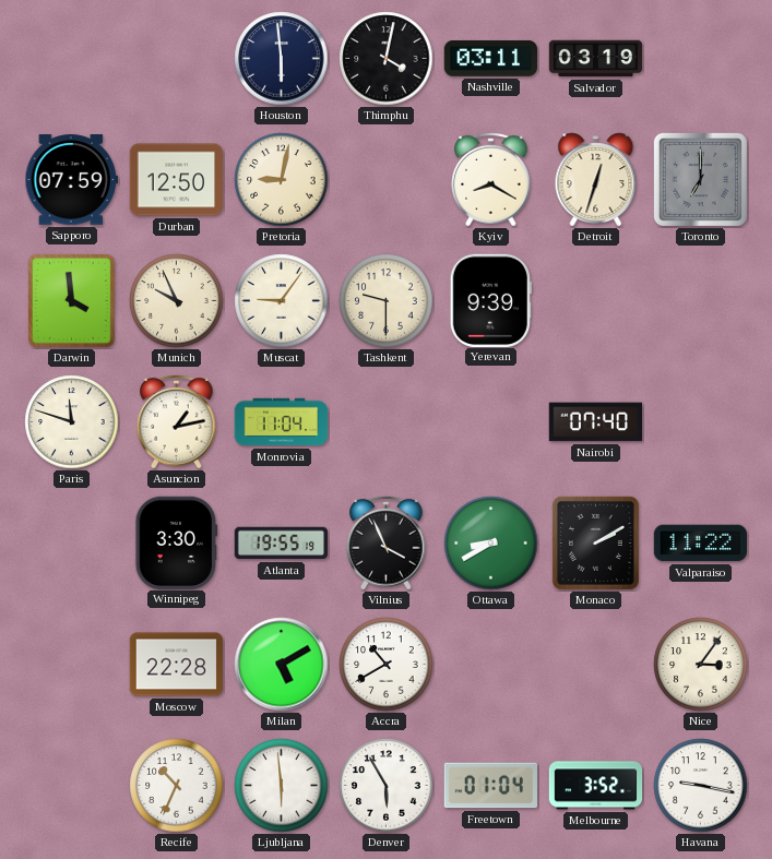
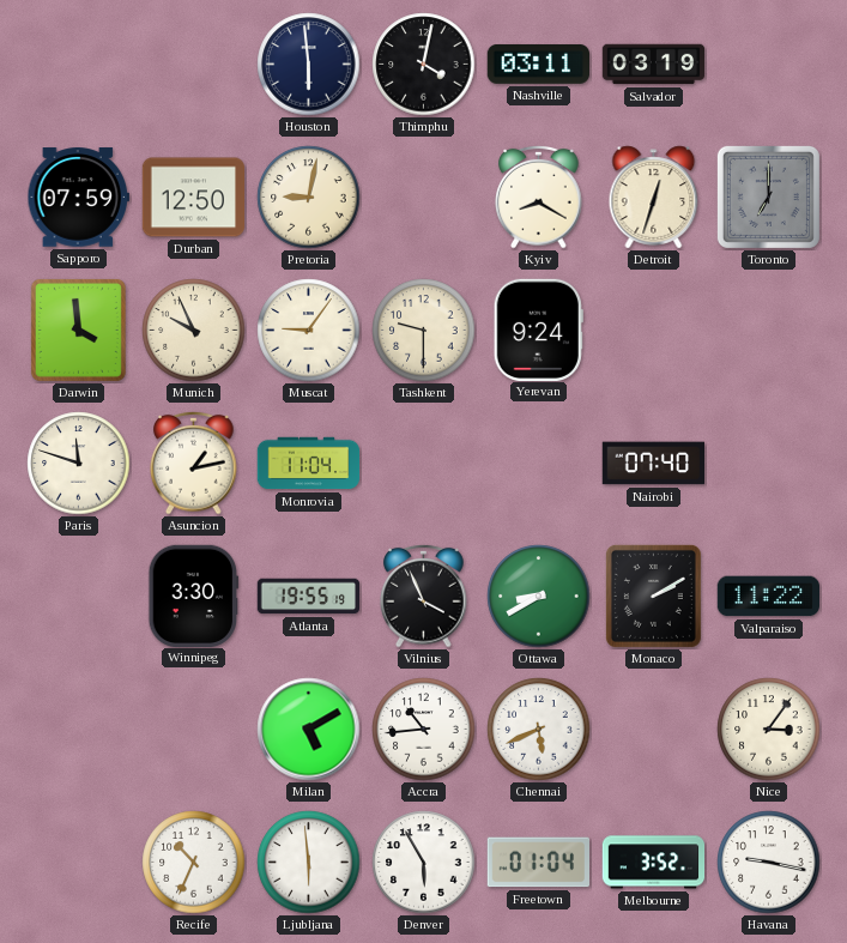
Yerevan: 9:39 -> 9:24
Moscow: 22:28 -> none
Accra: 10:40 -> 10:44
Chennai: none -> 5:41
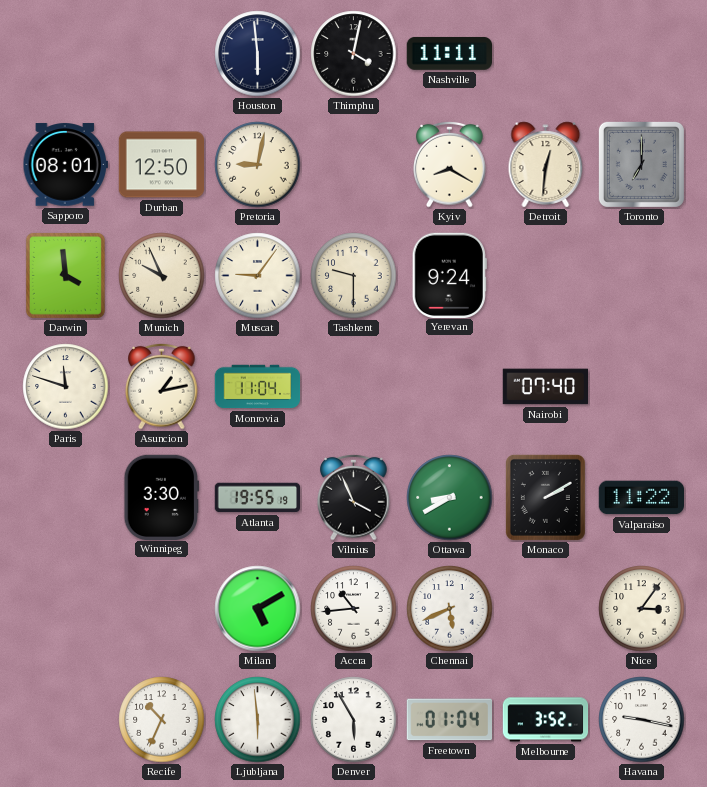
Nashville: 03:11 -> 11:11
Salvador: 03:19 -> none
Sapporo: 07:59 -> 08:01
Detroit: 12:33 -> 12:31
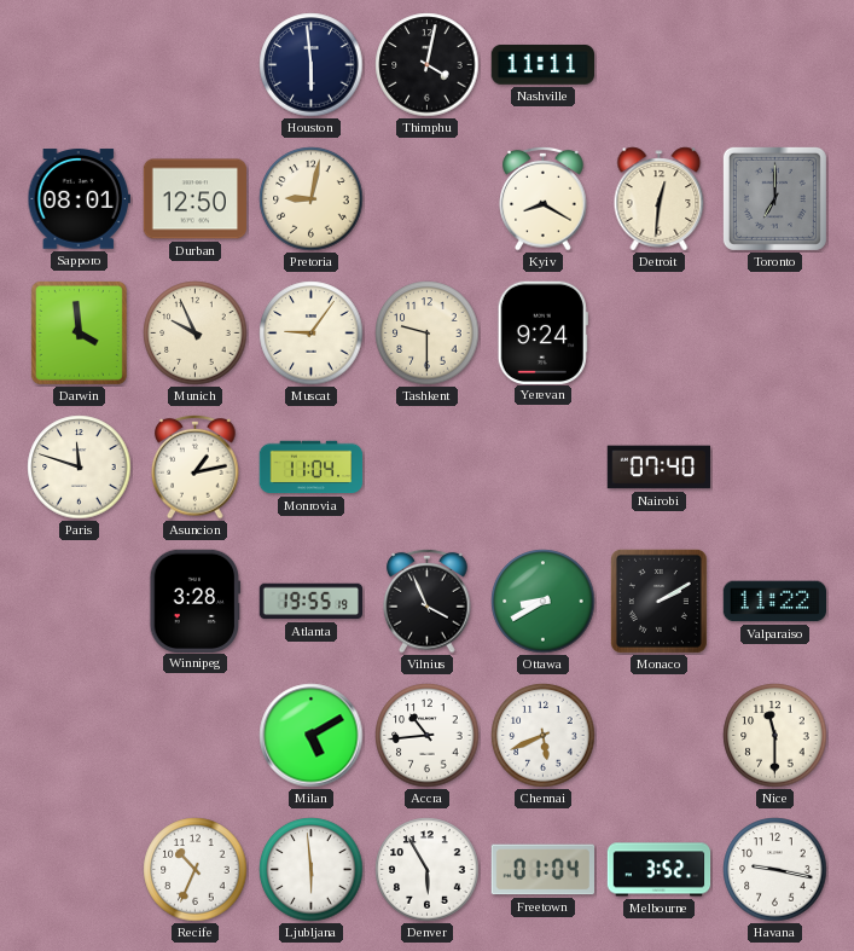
Winnipeg: 3:30 -> 3:28
Nice: 3:06 -> 11:30
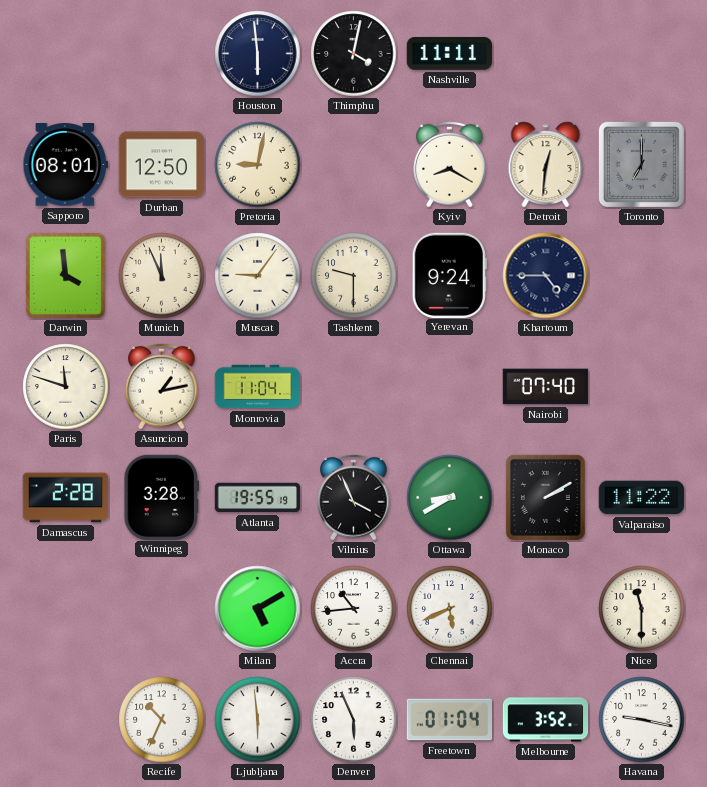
Munich: 9:56 -> 11:56
Khartoum: none -> 4:45
Damascus: none -> 2:28
Denver: 5:55 -> 5:56
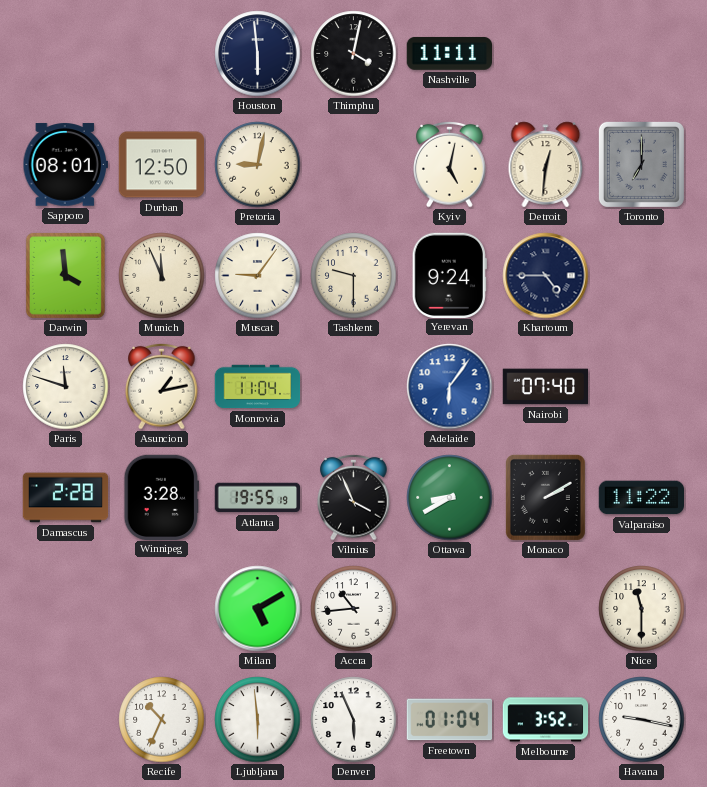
Kyiv: 8:20 -> 5:02
Adelaide: none -> 6:06
Chennai: 5:41 -> none
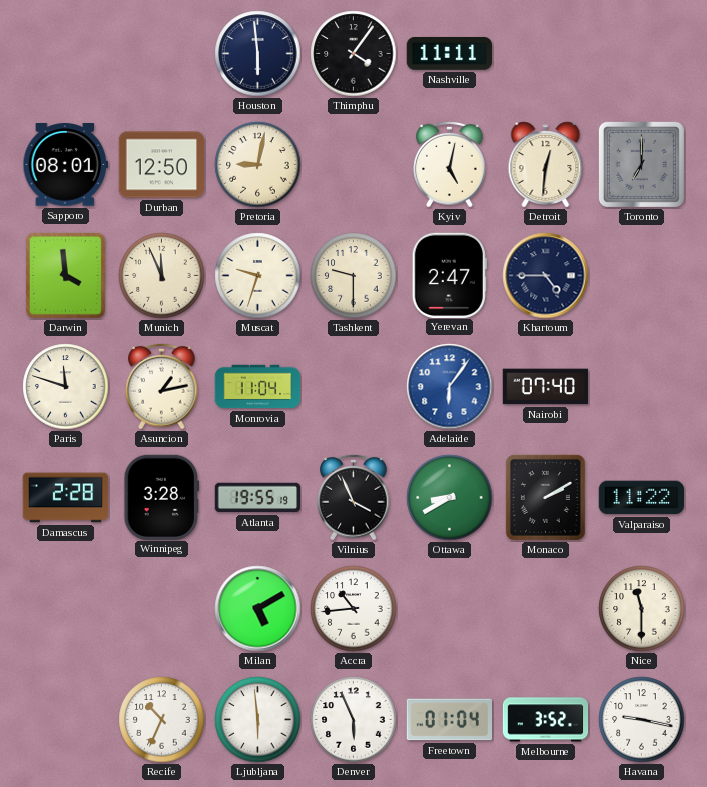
Thimphu: 4:02 -> 4:06
Muscat: 9:06 -> 9:33
Yerevan: 9:24 -> 2:47
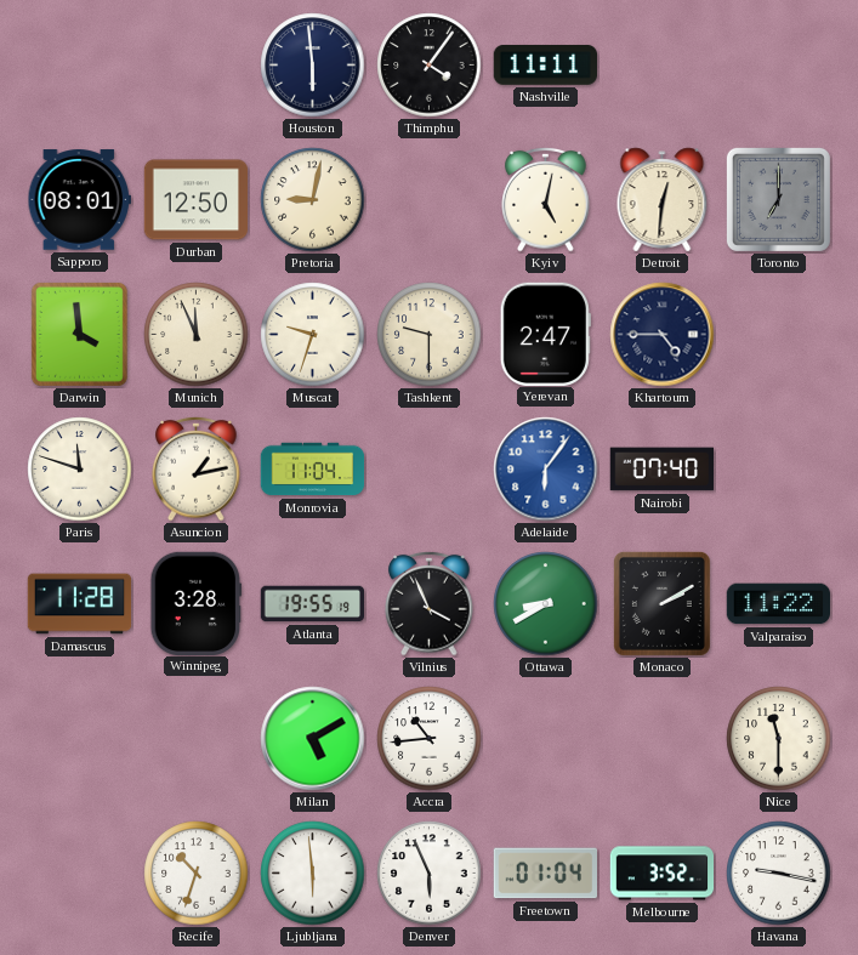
Damascus: 2:28 -> 11:28
Recife: 10:34 -> 10:33
